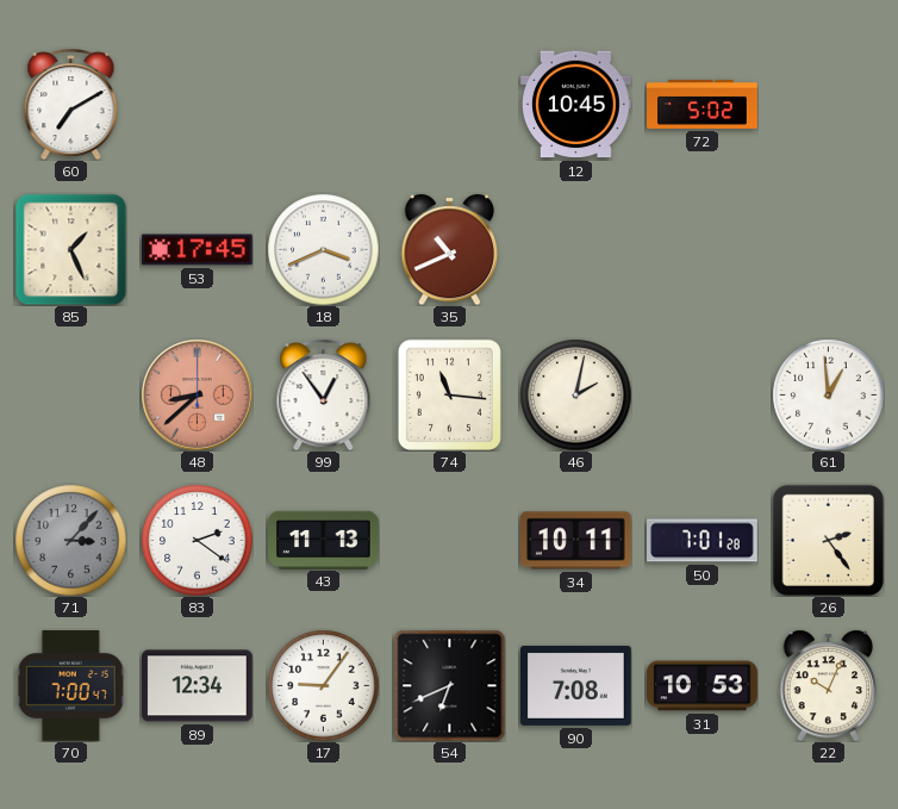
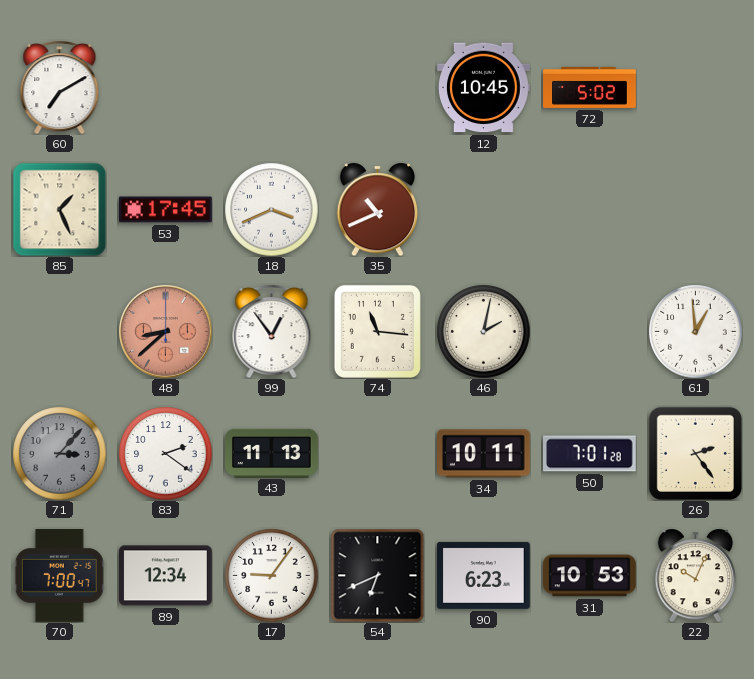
90: 7:08 -> 6:23
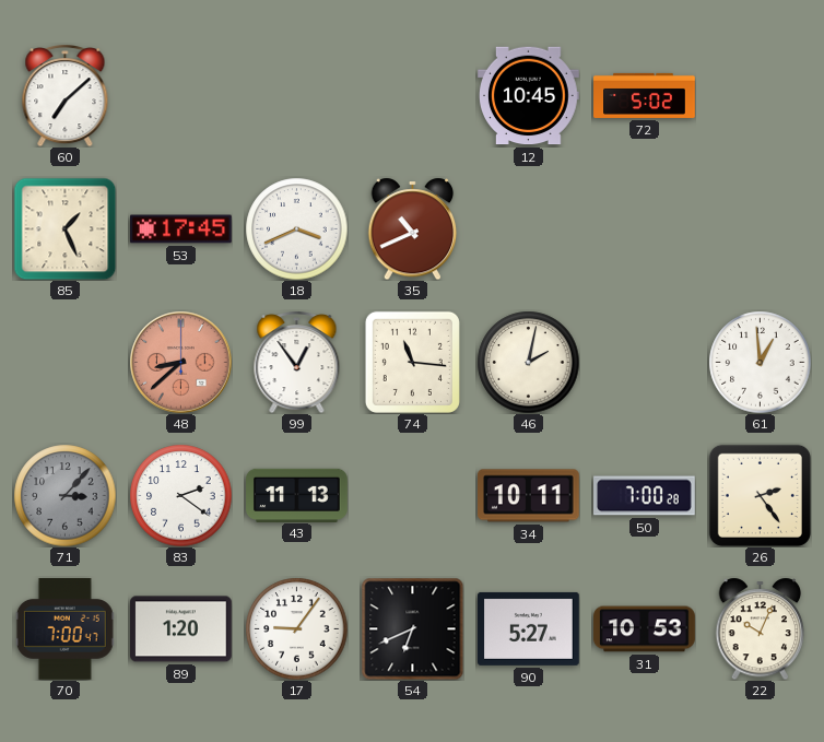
60: 7:10 -> 7:08
50: 7:01 -> 7:00
89: 12:34 -> 1:20
90: 6:23 -> 5:27
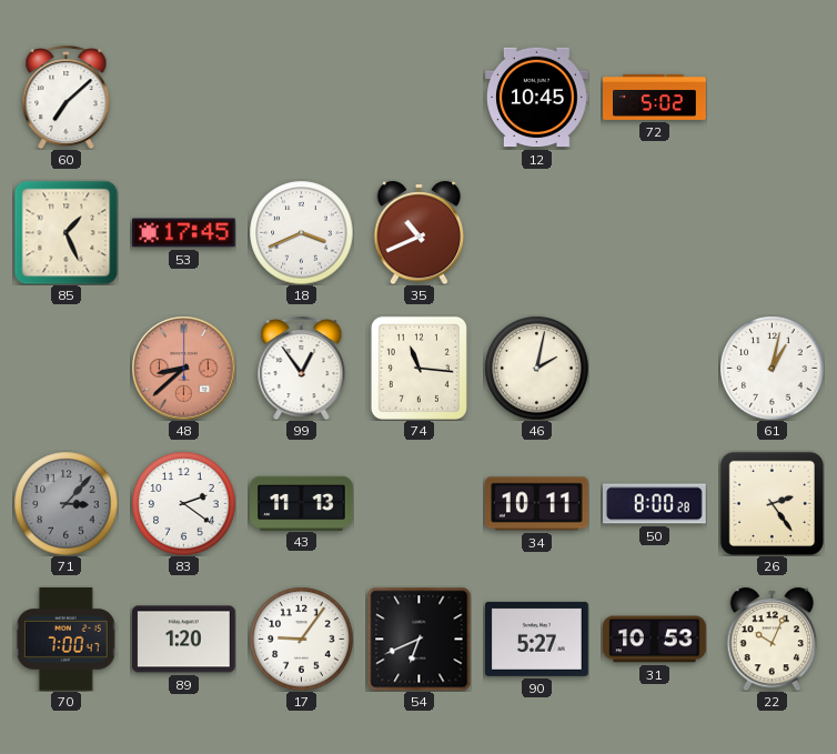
61: 12:59 -> 1:02
50: 7:00 -> 8:00
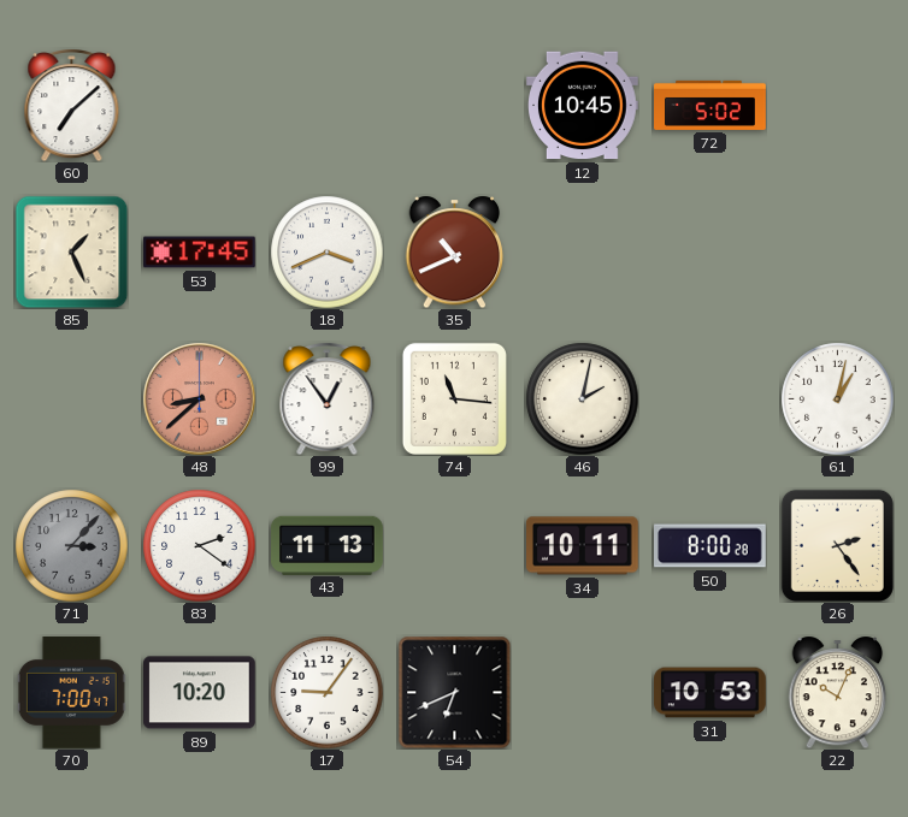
89: 1:20 -> 10:20
90: 5:27 -> none
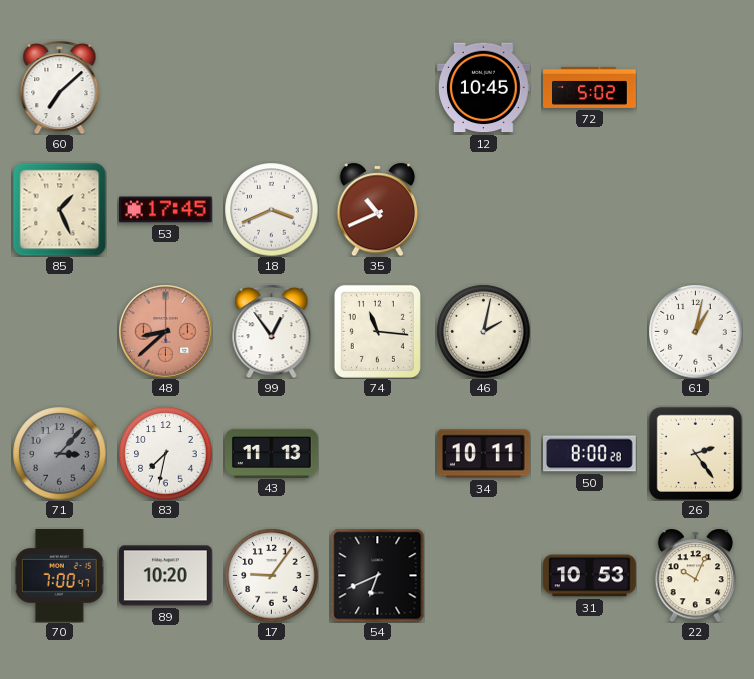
83: 2:21 -> 7:32
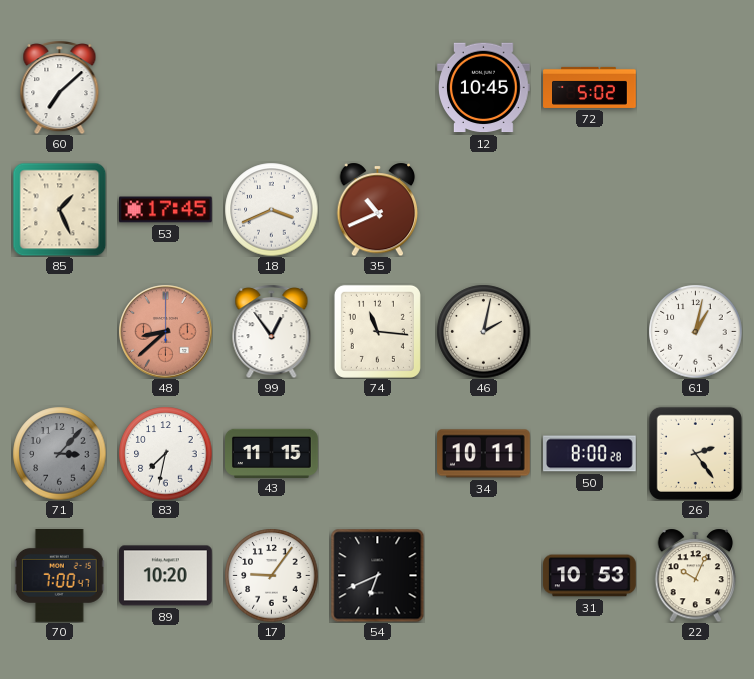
43: 11:13 -> 11:15
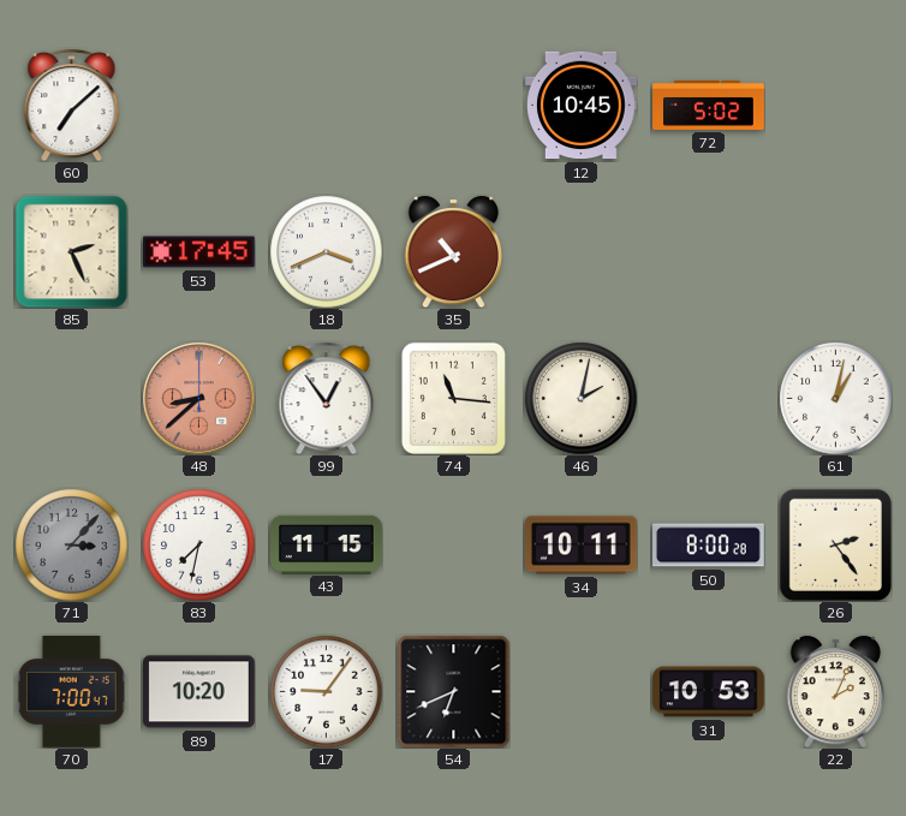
85: 1:26 -> 2:26
22: 10:04 -> 2:04
